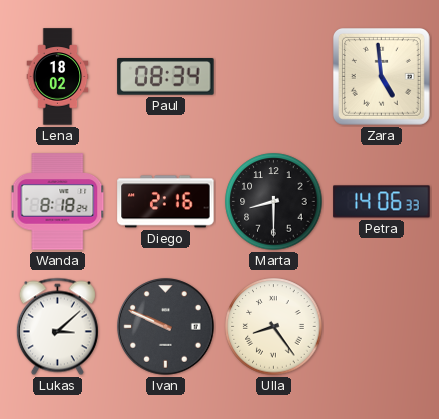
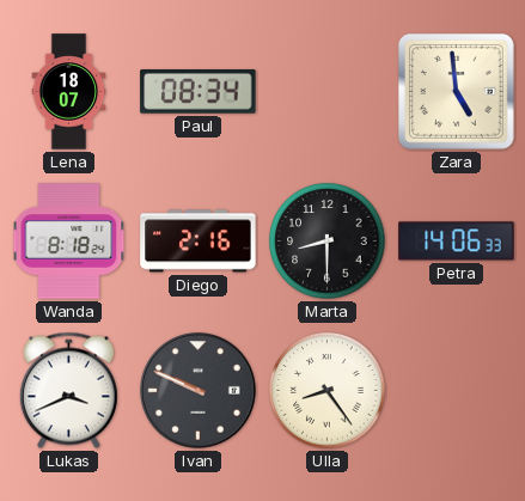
Lena: 18:02 -> 18:07
Lukas: 3:08 -> 3:41
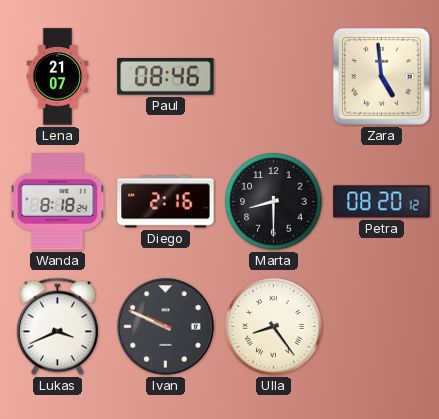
Lena: 18:07 -> 21:07
Paul: 08:34 -> 08:46
Petra: 14:06 -> 08:20
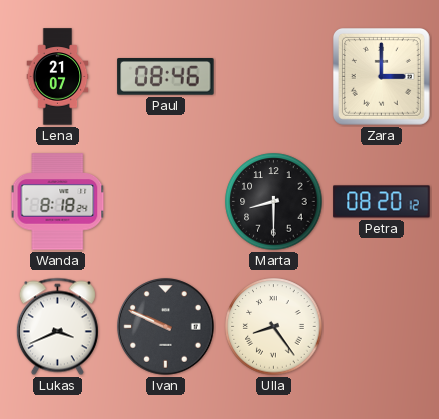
Zara: 4:59 -> 3:00
Diego: 2:16 -> none
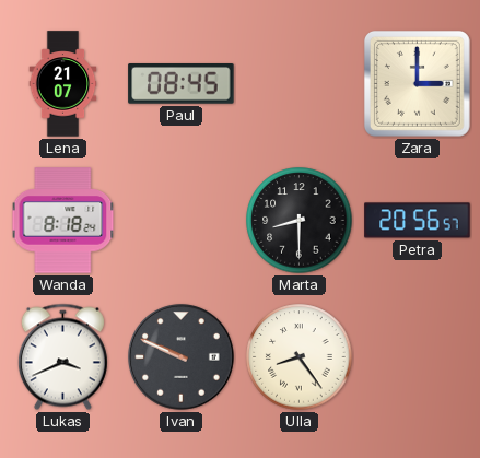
Paul: 08:46 -> 08:45
Petra: 08:20 -> 20:56
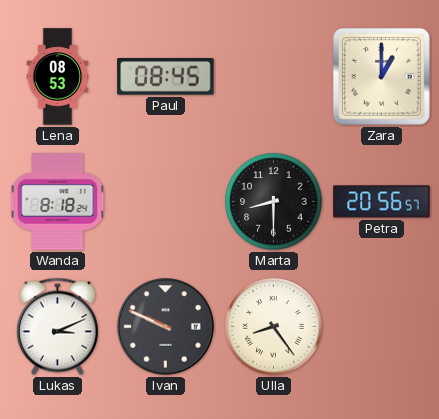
Lena: 21:07 -> 08:53
Zara: 3:00 -> 1:00
Lukas: 3:41 -> 3:11
